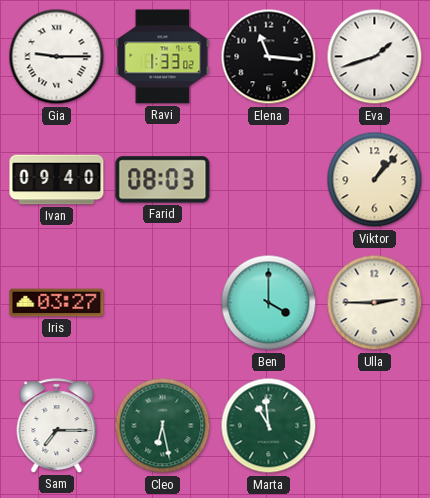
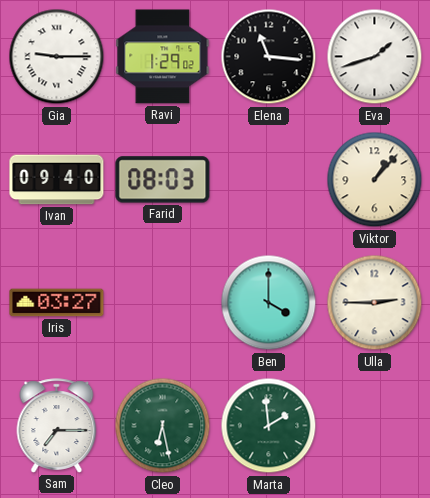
Ravi: 1:33 -> 1:29
Marta: 10:59 -> 1:59
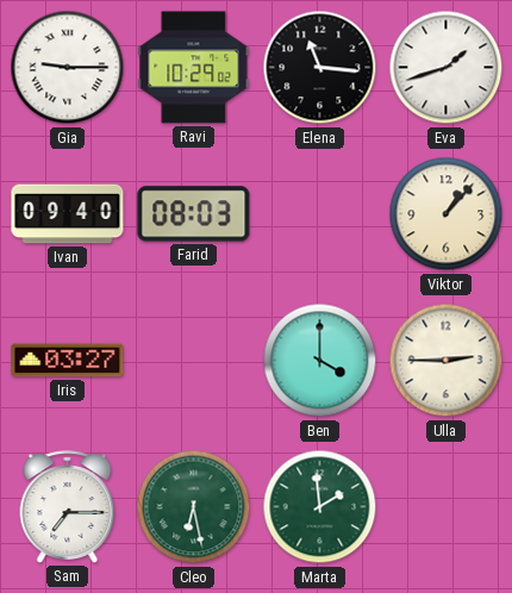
Ravi: 1:29 -> 10:29
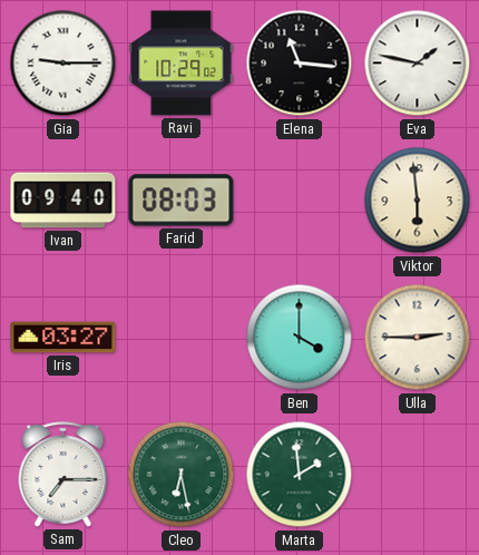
Eva: 1:42 -> 1:47
Viktor: 1:07 -> 5:59
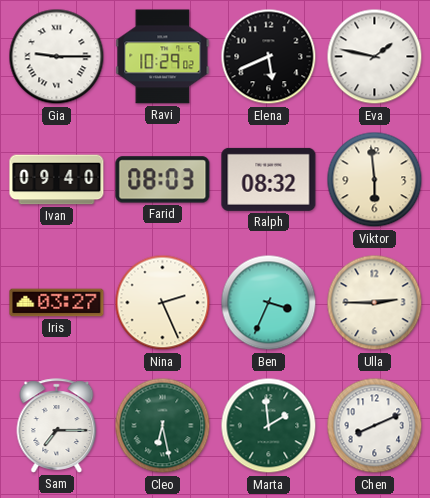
Elena: 11:16 -> 5:41
Ralph: none -> 08:32
Nina: none -> 2:26
Ben: 4:00 -> 3:34
Chen: none -> 8:11
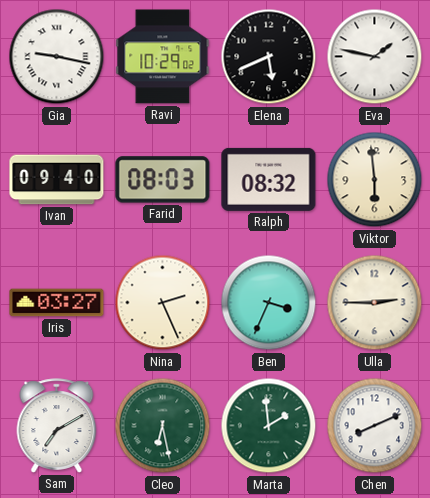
Gia: 9:15 -> 9:17
Sam: 7:15 -> 7:10
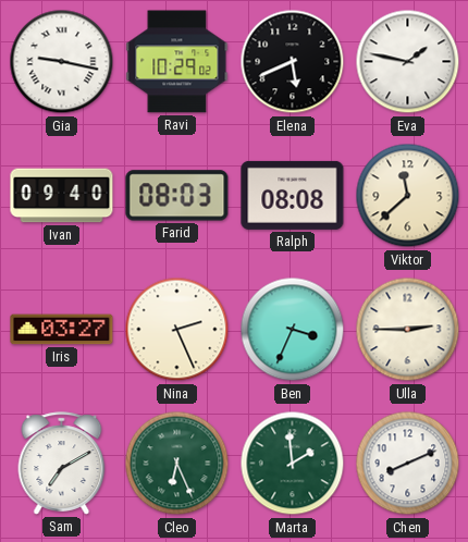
Ralph: 08:32 -> 08:08
Viktor: 5:59 -> 11:38
Cleo: 6:28 -> 6:26
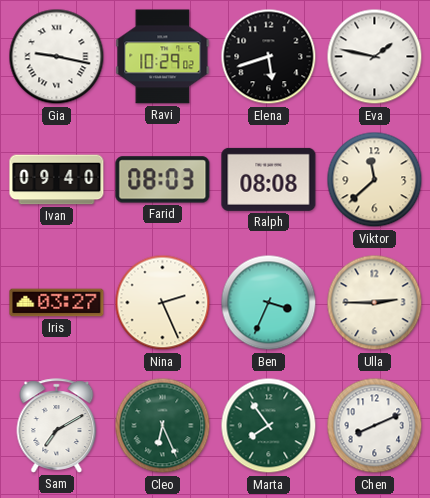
Elena: 5:41 -> 5:42
Marta: 1:59 -> 7:54
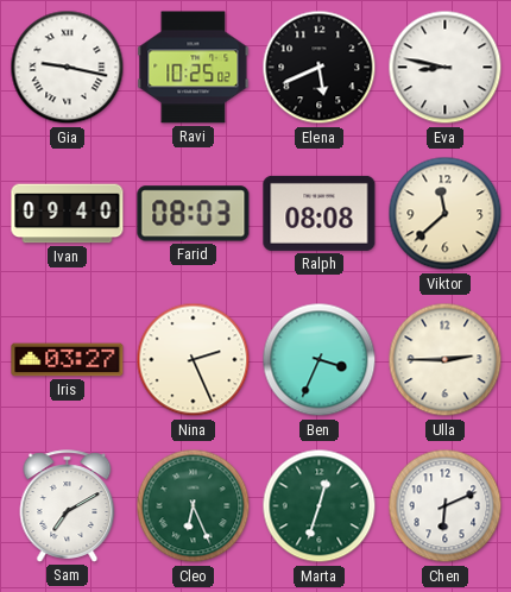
Ravi: 10:29 -> 10:25
Elena: 5:42 -> 5:41
Eva: 1:47 -> 8:47
Marta: 7:54 -> 12:33
Chen: 8:11 -> 6:11
